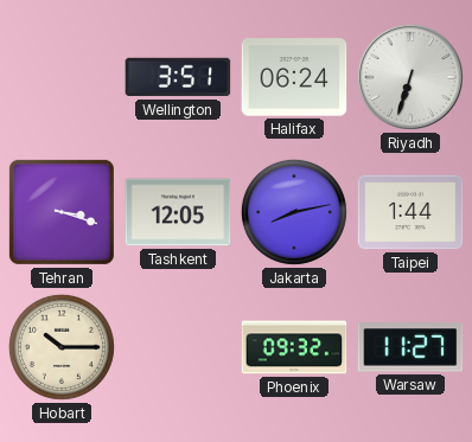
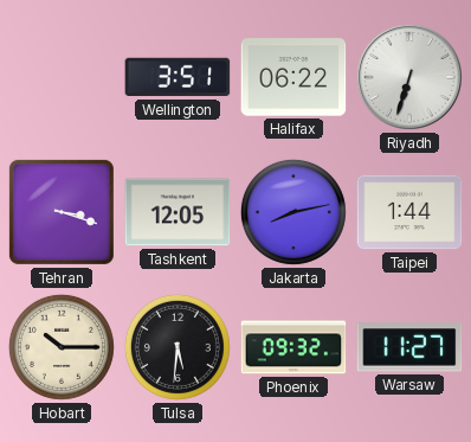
Halifax: 06:24 -> 06:22
Tulsa: none -> 5:31
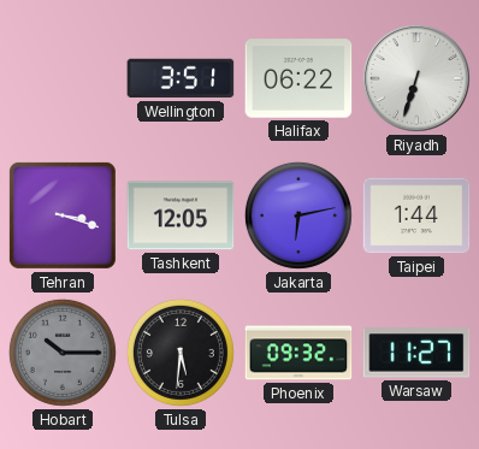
Jakarta: 8:13 -> 6:13
Hobart dial: cream -> grey
